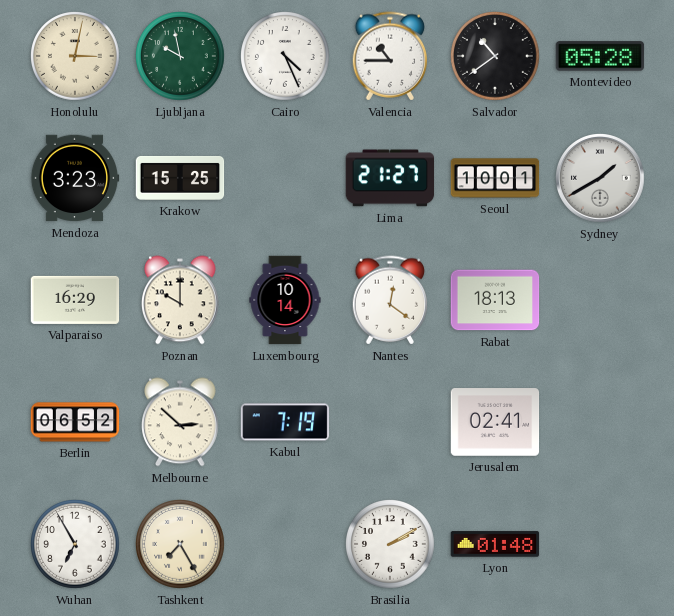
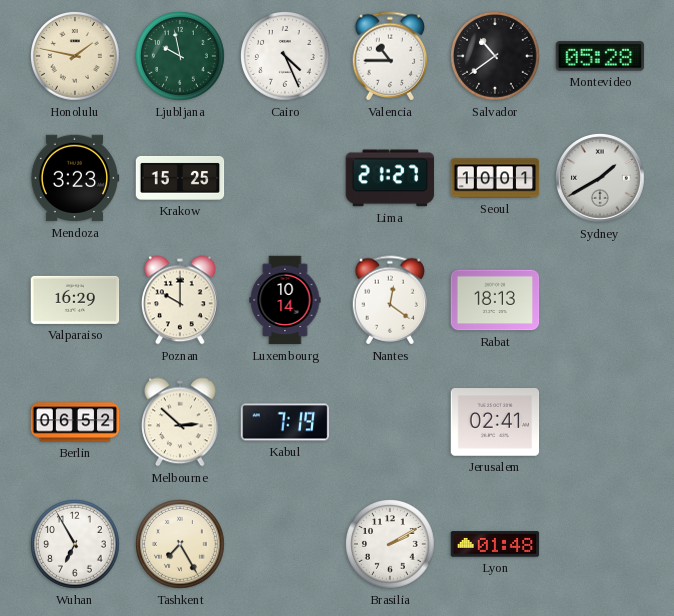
Honolulu: 3:02 -> 1:47
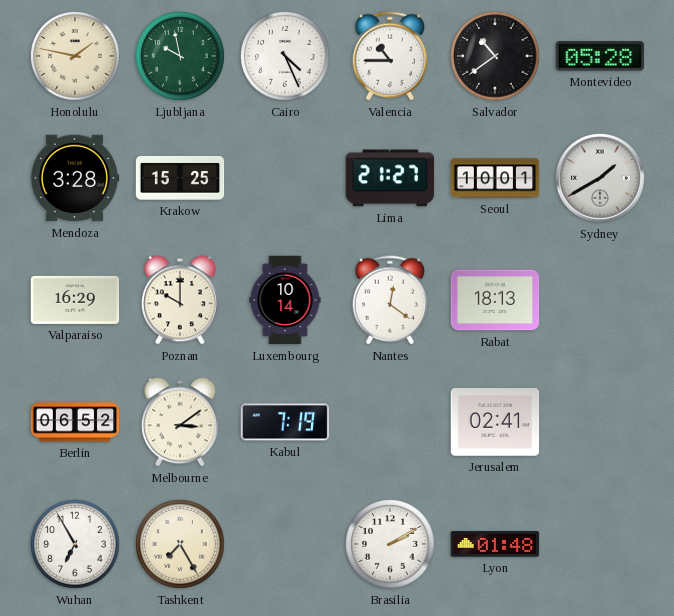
Mendoza: 3:23 -> 3:28
Melbourne: 2:52 -> 3:09
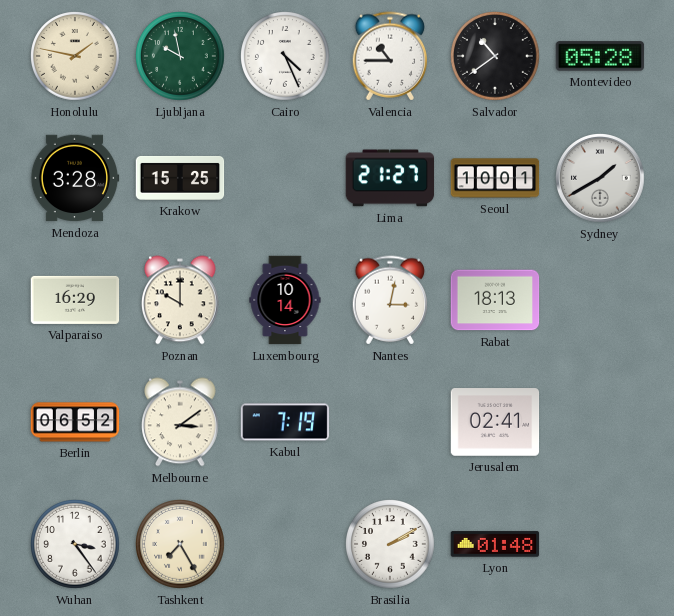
Nantes: 12:21 -> 3:02
Wuhan: 6:55 -> 3:24
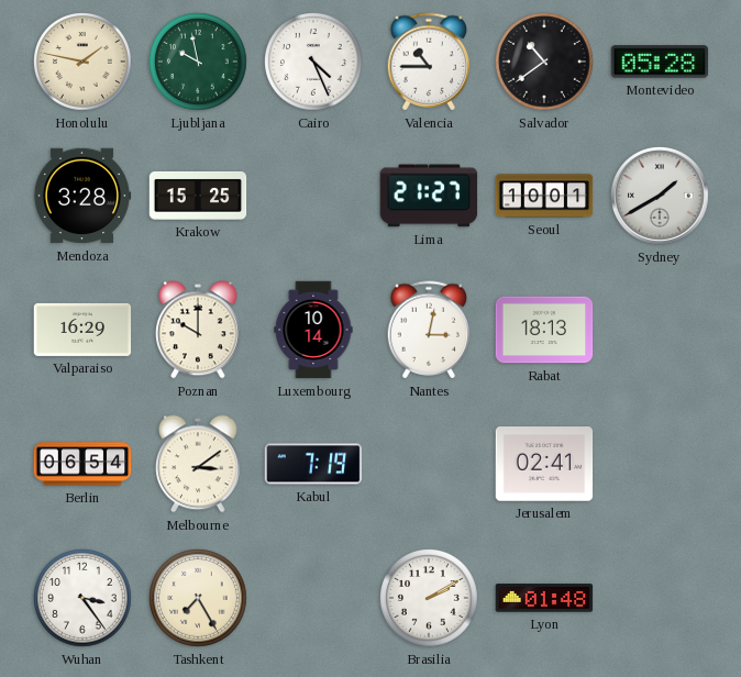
Berlin: 06:52 -> 06:54
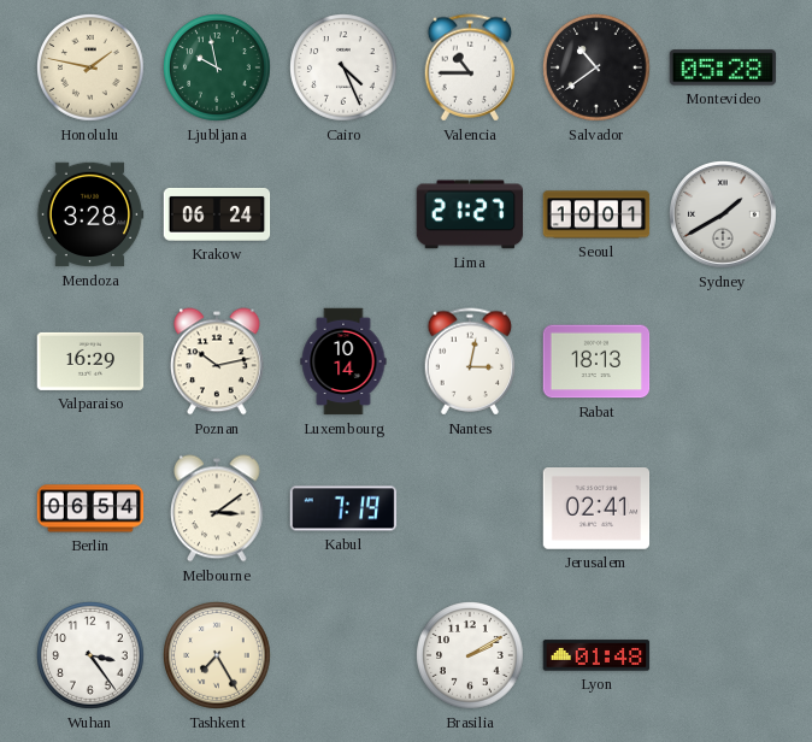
Krakow: 15:25 -> 06:24
Poznan: 10:00 -> 10:13
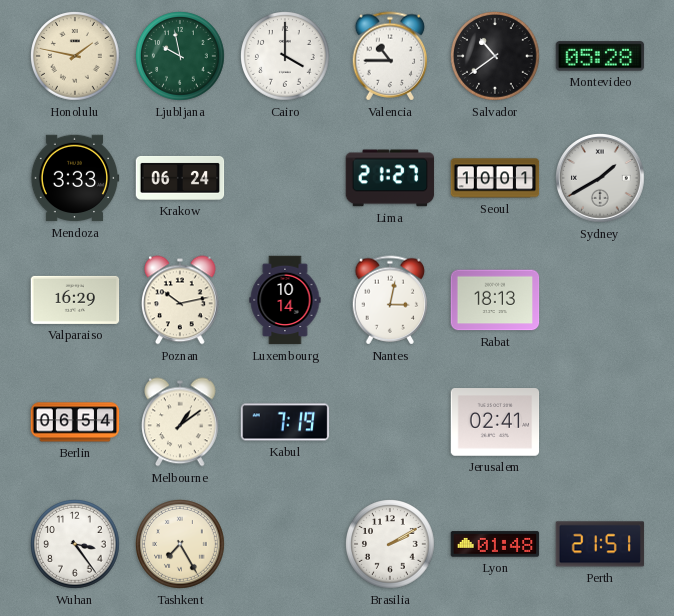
Cairo: 4:26 -> 4:00
Mendoza: 3:28 -> 3:33
Melbourne: 3:09 -> 1:09
Perth: none -> 21:51
